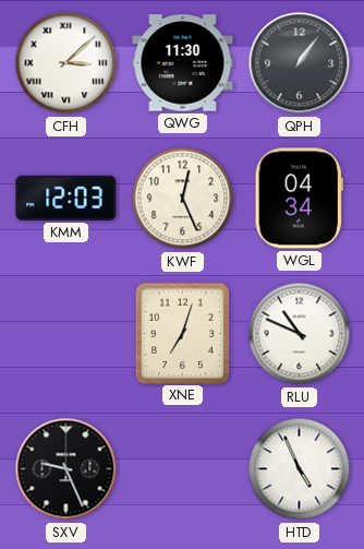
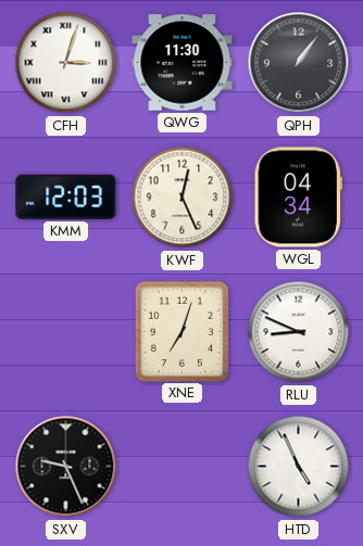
CFH: 3:08 -> 3:03
RLU: 10:49 -> 8:49
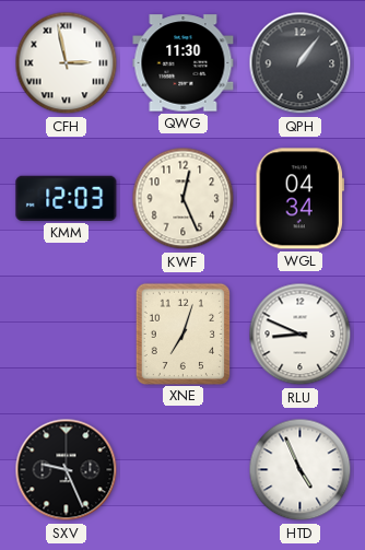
CFH: 3:03 -> 2:58
